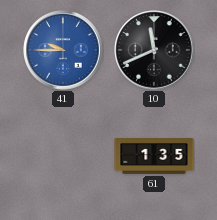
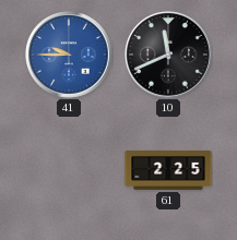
61: 1:35 -> 2:25
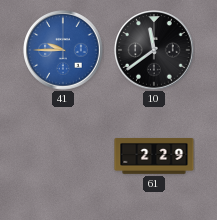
10: 11:41 -> 11:39
61: 2:25 -> 2:29
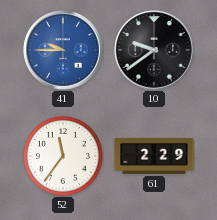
10: 11:39 -> 9:39
52: none -> 11:36
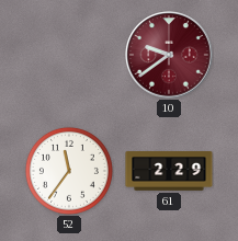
41: 9:45 -> none
10 dial: black -> burgundy
